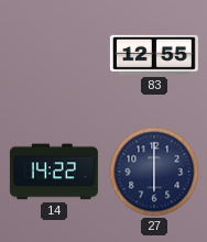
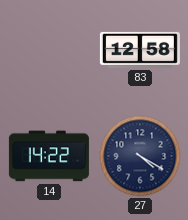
83: 12:55 -> 12:58
27: 6:00 -> 4:20
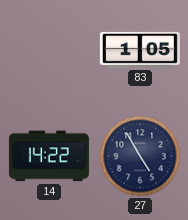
83: 12:58 -> 1:05
27: 4:20 -> 4:55
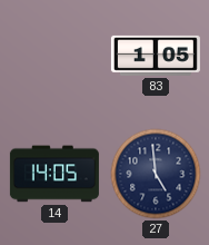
14: 14:22 -> 14:05
27: 4:55 -> 4:59
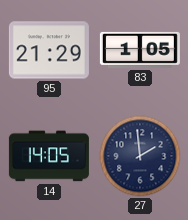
95: none -> 21:29
27: 4:59 -> 1:59
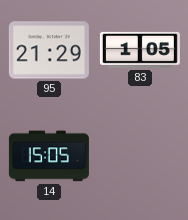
14: 14:05 -> 15:05
27: 1:59 -> none
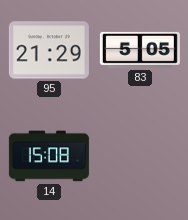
83: 1:05 -> 5:05
14: 15:05 -> 15:08
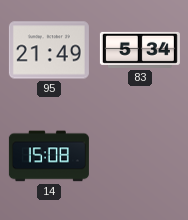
95: 21:29 -> 21:49
83: 5:05 -> 5:34
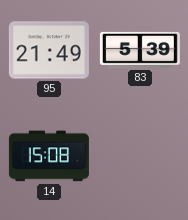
83: 5:34 -> 5:39
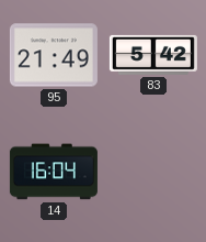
83: 5:39 -> 5:42
14: 15:08 -> 16:04
